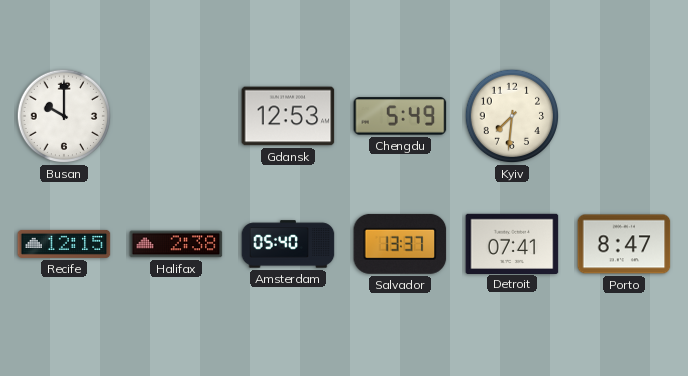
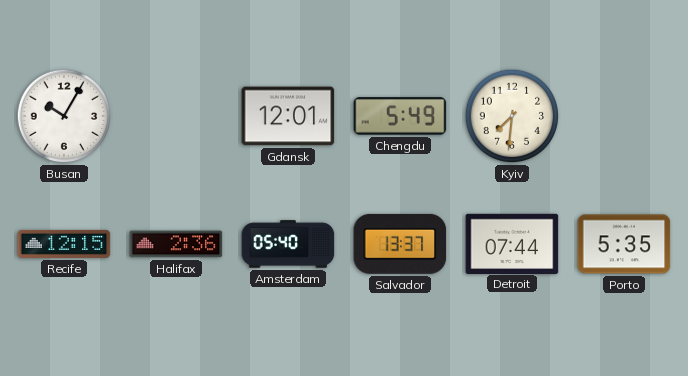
Busan: 10:00 -> 10:05
Gdansk: 12:53 -> 12:01
Halifax: 2:38 -> 2:36
Detroit: 07:41 -> 07:44
Porto: 8:47 -> 5:35
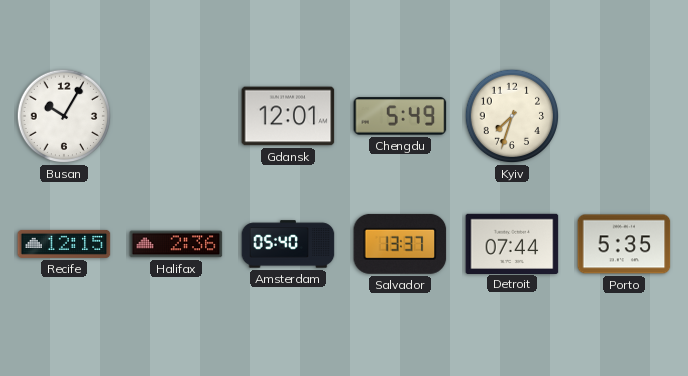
Kyiv: 7:31 -> 7:33
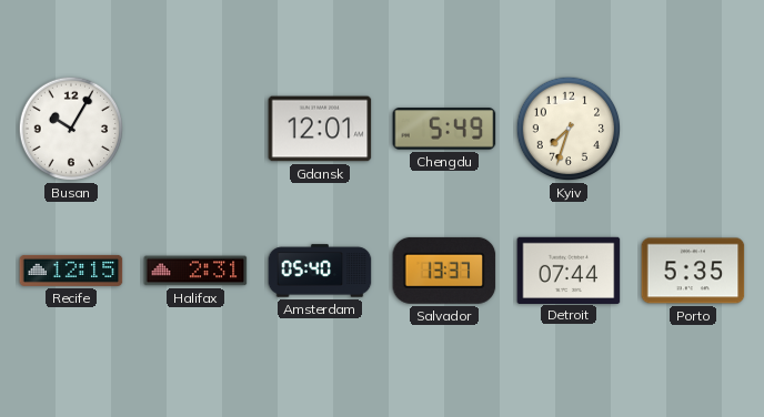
Halifax: 2:36 -> 2:31
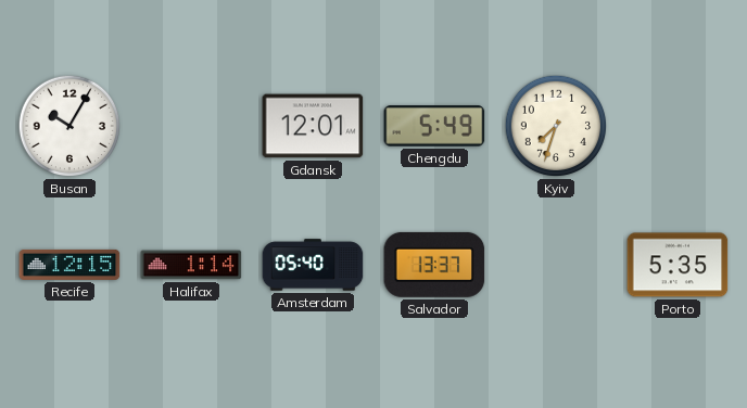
Halifax: 2:31 -> 1:14
Detroit: 07:44 -> none
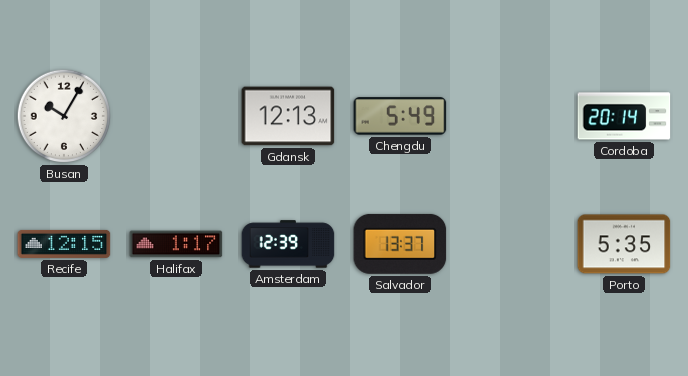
Gdansk: 12:01 -> 12:13
Kyiv: 7:33 -> none
Cordoba: none -> 20:14
Halifax: 1:14 -> 1:17
Amsterdam: 05:40 -> 12:39
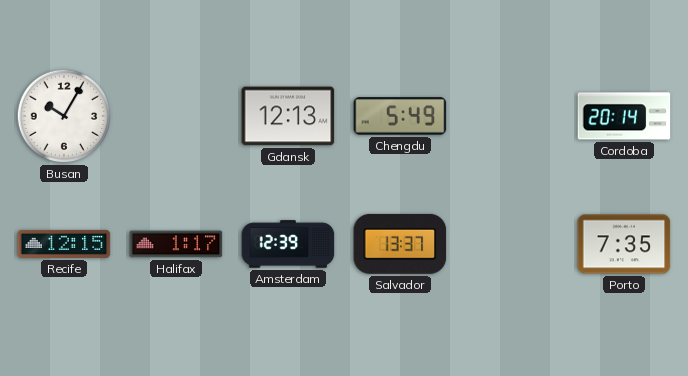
Porto: 5:35 -> 7:35
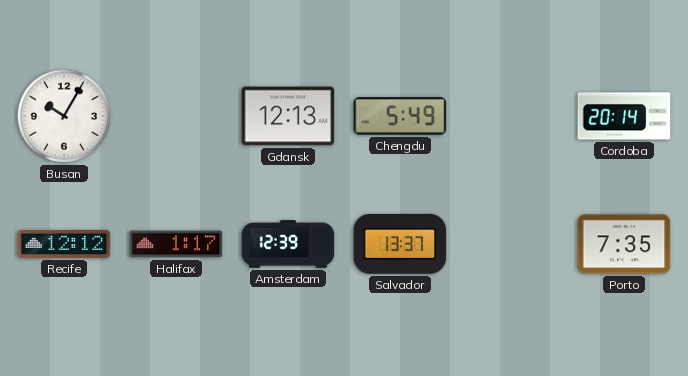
Recife: 12:15 -> 12:12
